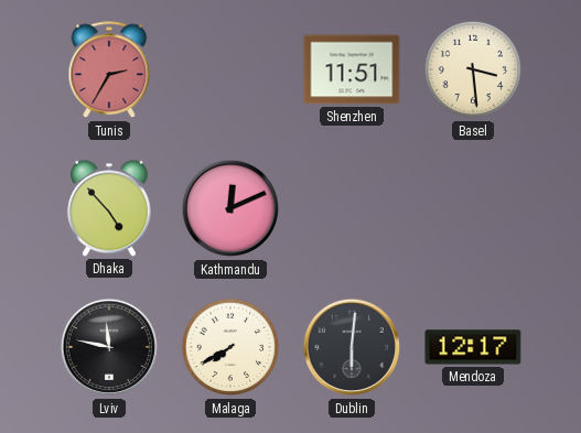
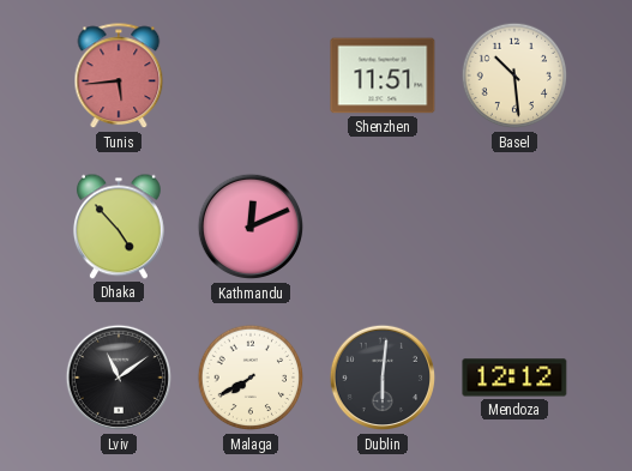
Tunis: 2:35 -> 5:44
Basel: 3:29 -> 10:29
Lviv: 11:47 -> 11:09
Mendoza: 12:17 -> 12:12
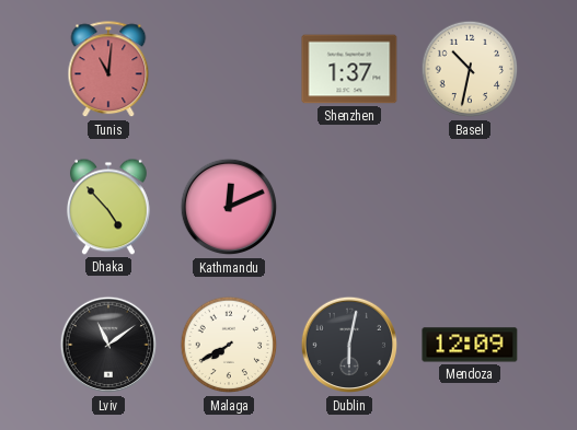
Tunis: 5:44 -> 11:01
Shenzhen: 11:51 -> 1:37
Basel: 10:29 -> 10:32
Dublin: 6:01 -> 6:02
Mendoza: 12:12 -> 12:09
